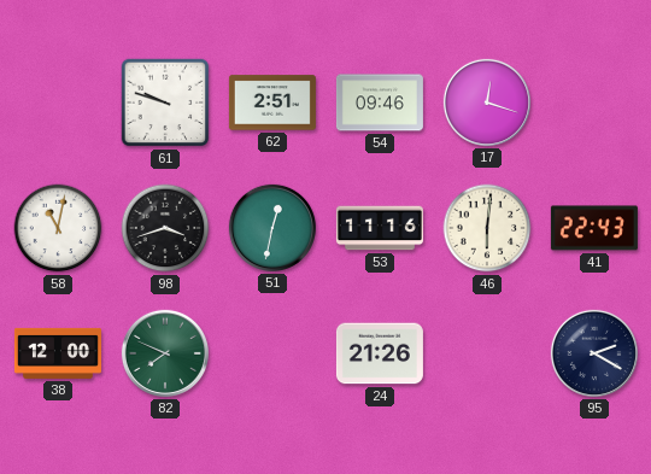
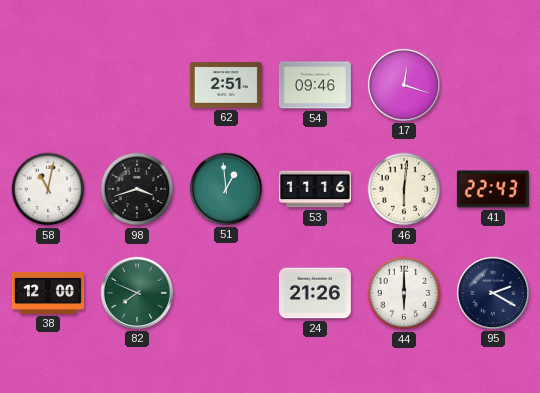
61: 9:48 -> none
51: 12:32 -> 12:59
44: none -> 6:00
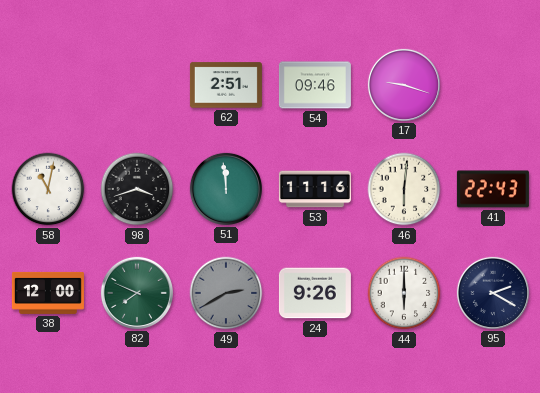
17: 12:18 -> 9:18
51: 12:59 -> 11:59
49: none -> 2:40
24: 21:26 -> 9:26
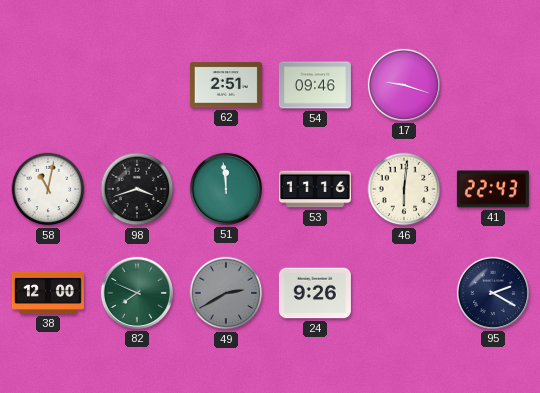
44: 6:00 -> none
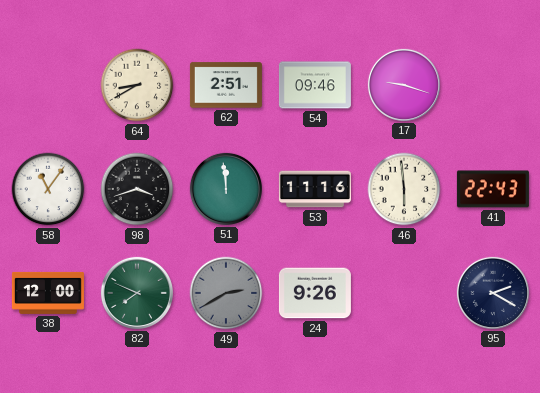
64: none -> 8:40
58: 11:02 -> 11:06
46: 6:01 -> 5:59
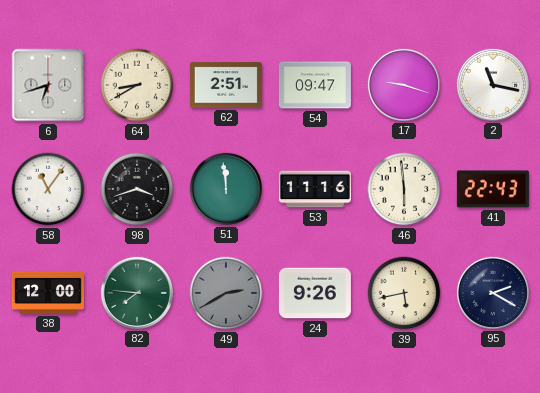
6: none -> 6:42
54: 09:46 -> 09:47
2: none -> 11:17
82: 7:49 -> 7:46
39: none -> 5:43
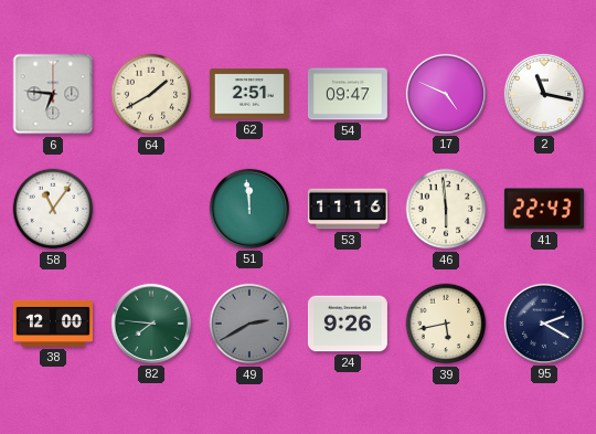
6: 6:42 -> 6:46
64: 8:40 -> 1:40
17: 9:18 -> 4:49
98: 3:42 -> none
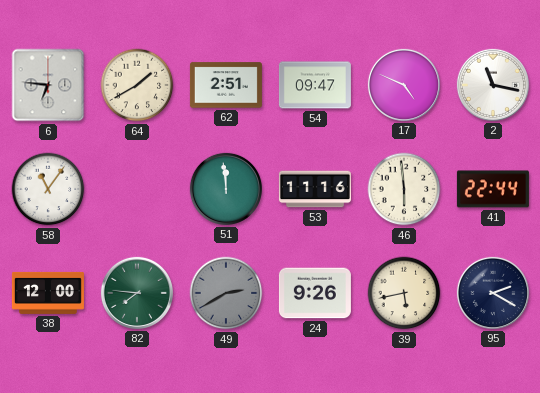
41: 22:43 -> 22:44
